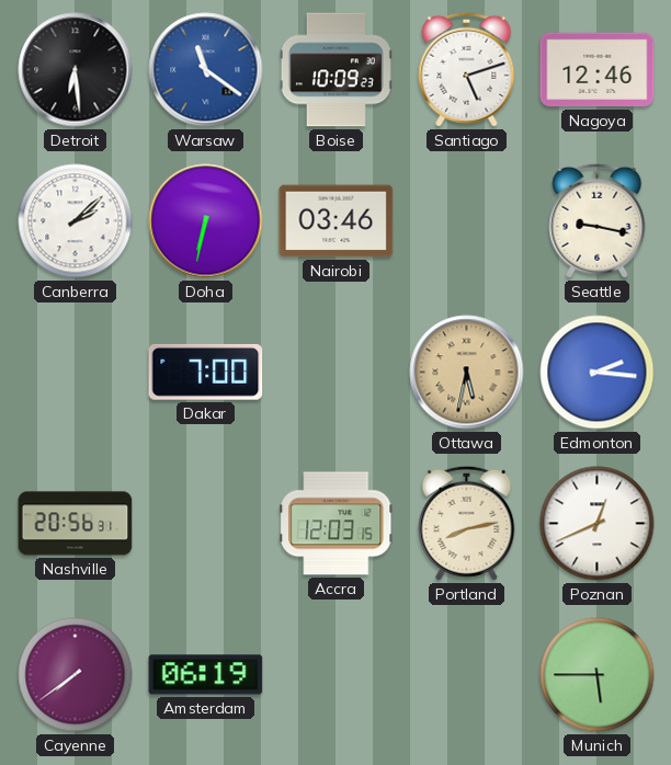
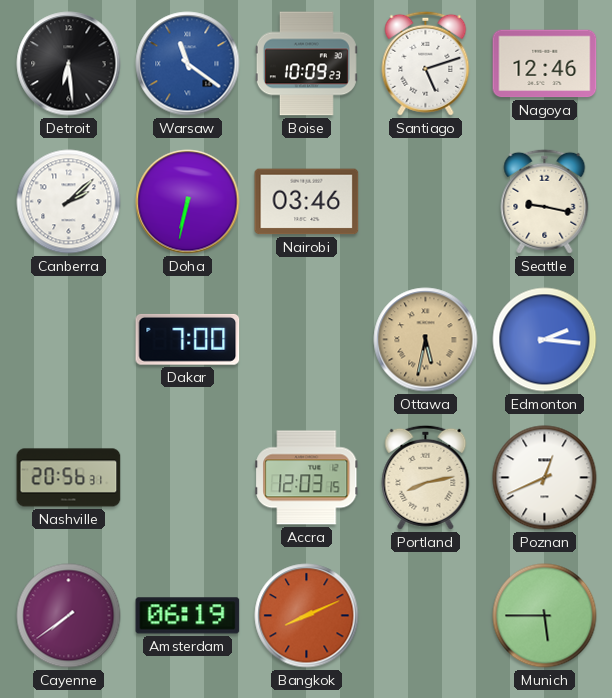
Bangkok: none -> 8:11
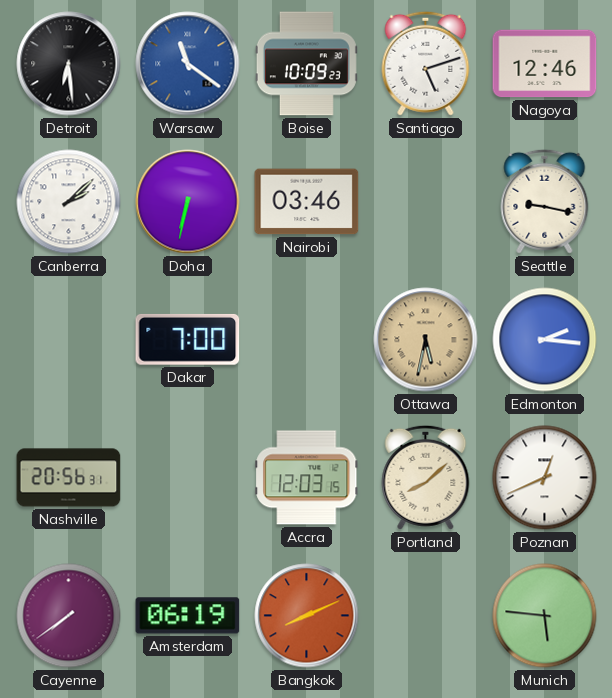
Portland: 8:13 -> 8:08
Munich: 5:45 -> 5:46
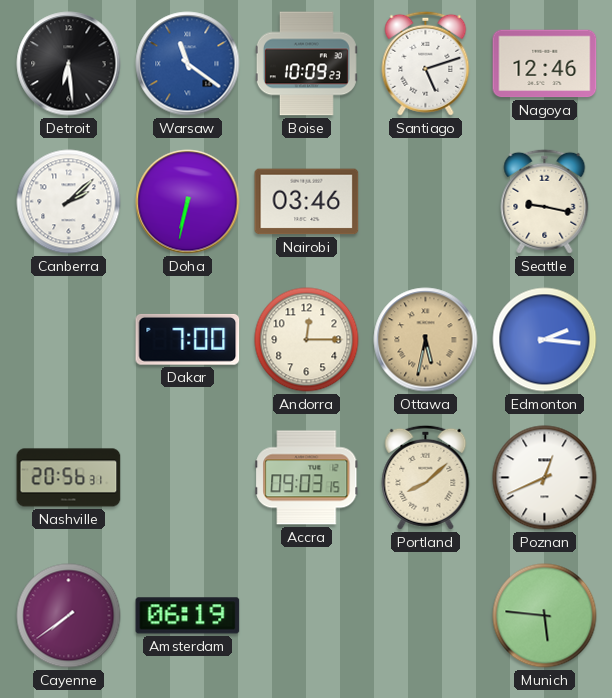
Andorra: none -> 12:15
Accra: 12:03 -> 09:03
Bangkok: 8:11 -> none
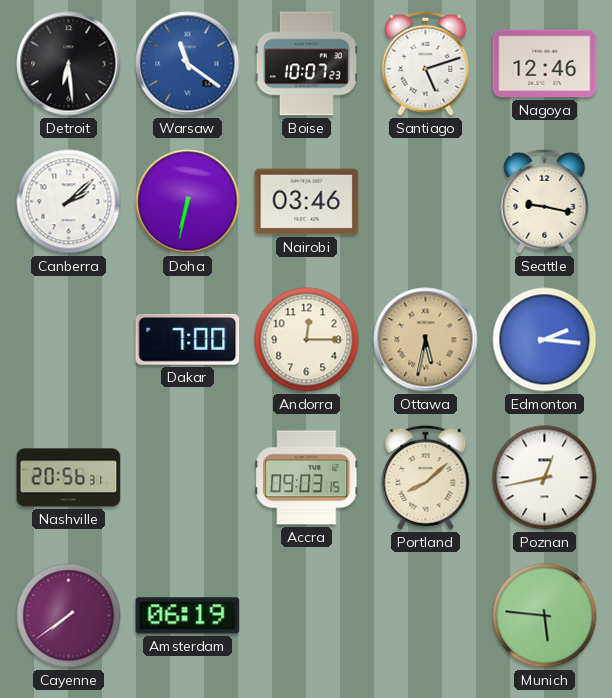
Boise: 10:09 -> 10:07
Poznan: 12:41 -> 12:43
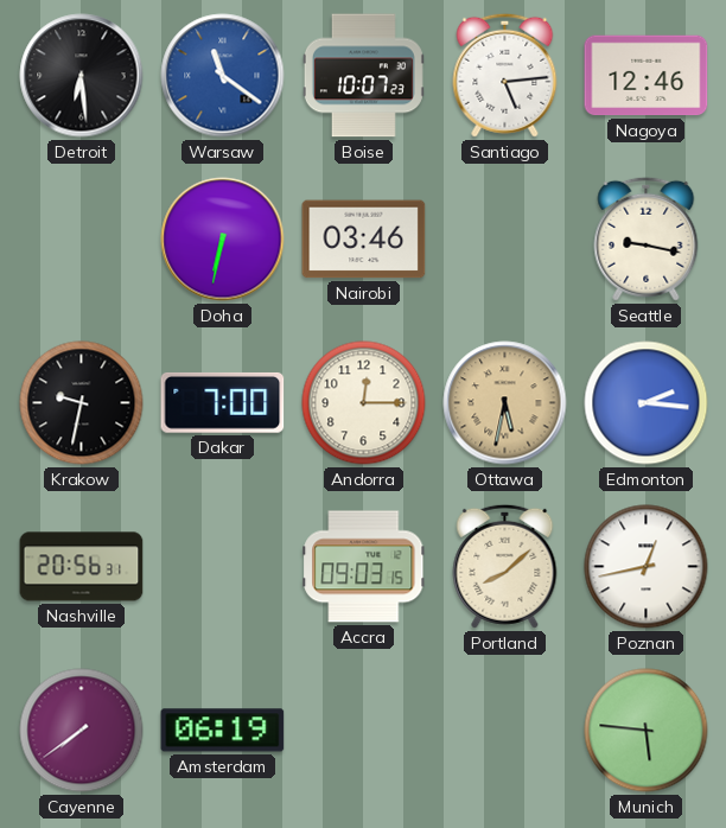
Santiago: 5:12 -> 5:14
Canberra: 2:08 -> none
Krakow: none -> 9:32
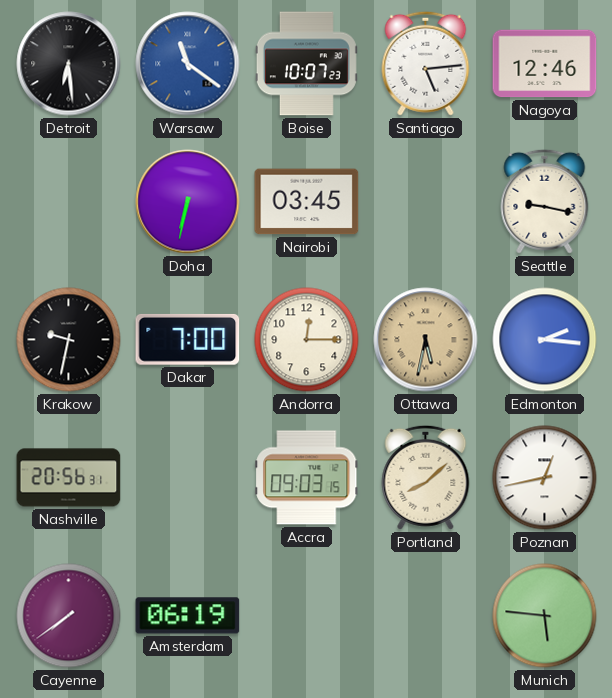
Nairobi: 03:46 -> 03:45
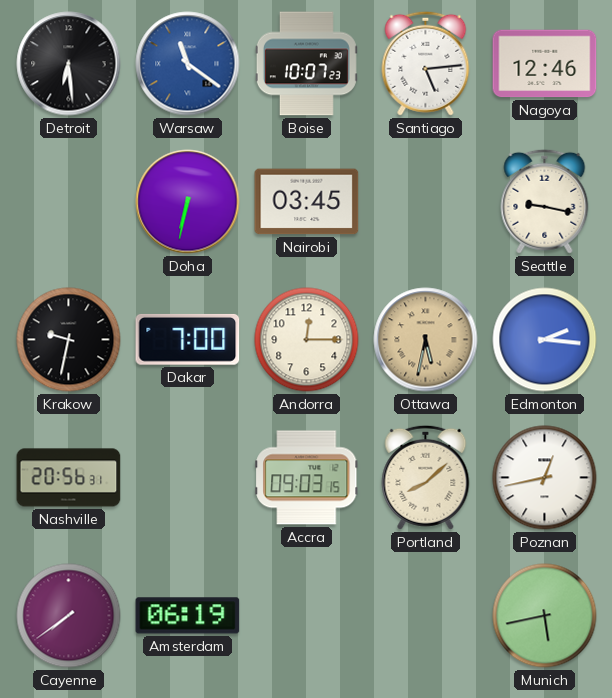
Munich: 5:46 -> 5:43
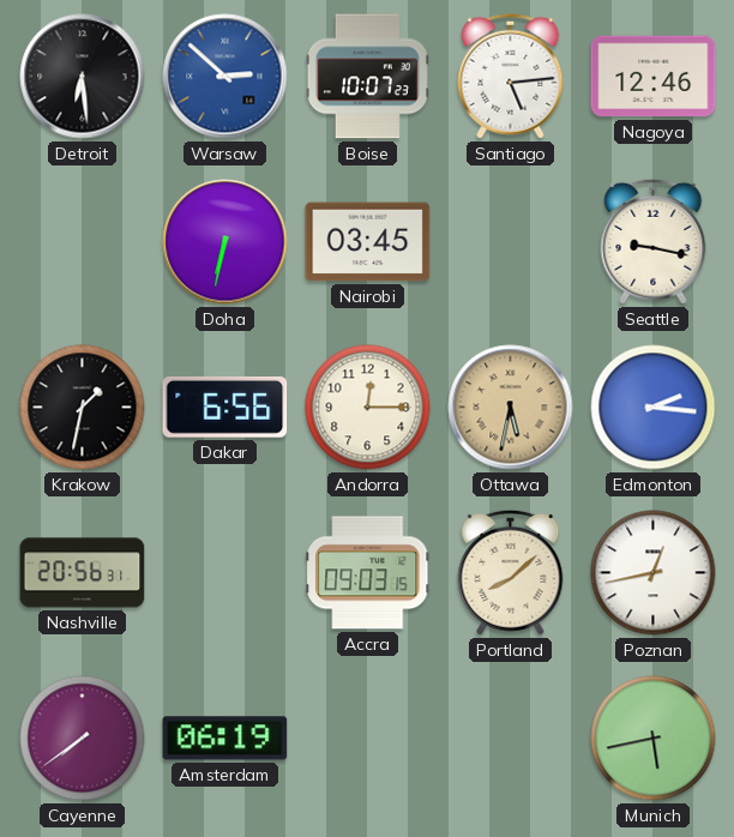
Warsaw: 11:21 -> 2:52
Krakow: 9:32 -> 1:32
Dakar: 7:00 -> 6:56
